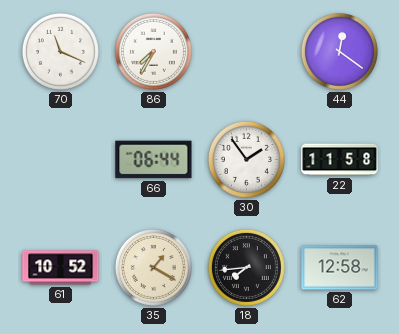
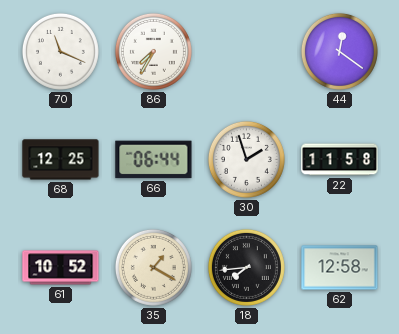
68: none -> 12:25
30: 1:54 -> 1:57
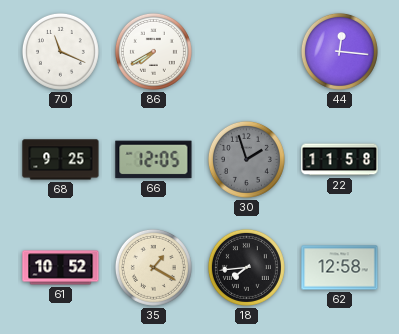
86: 7:35 -> 7:40
44: 12:21 -> 12:16
68: 12:25 -> 9:25
66: 06:44 -> 12:05
30 dial: white -> grey
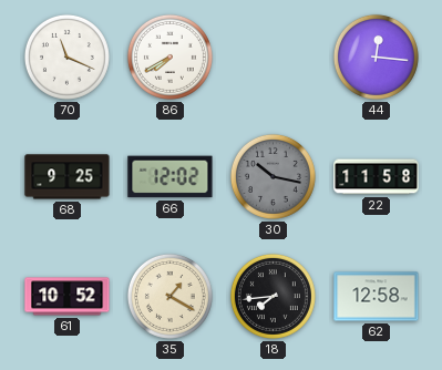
66: 12:05 -> 12:02
30: 1:57 -> 10:17
